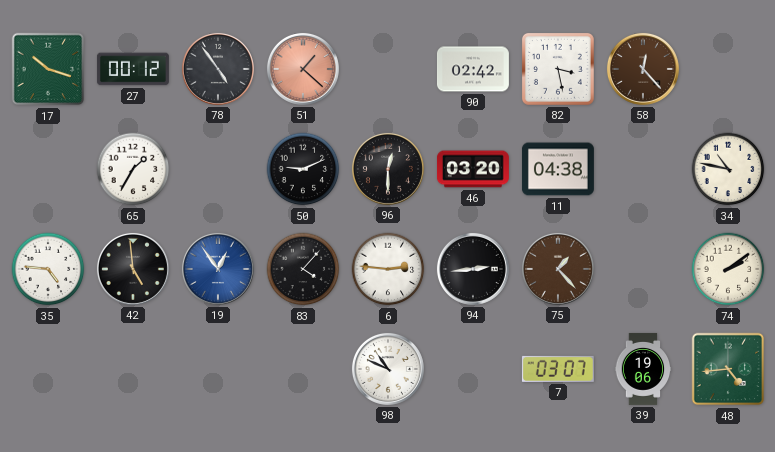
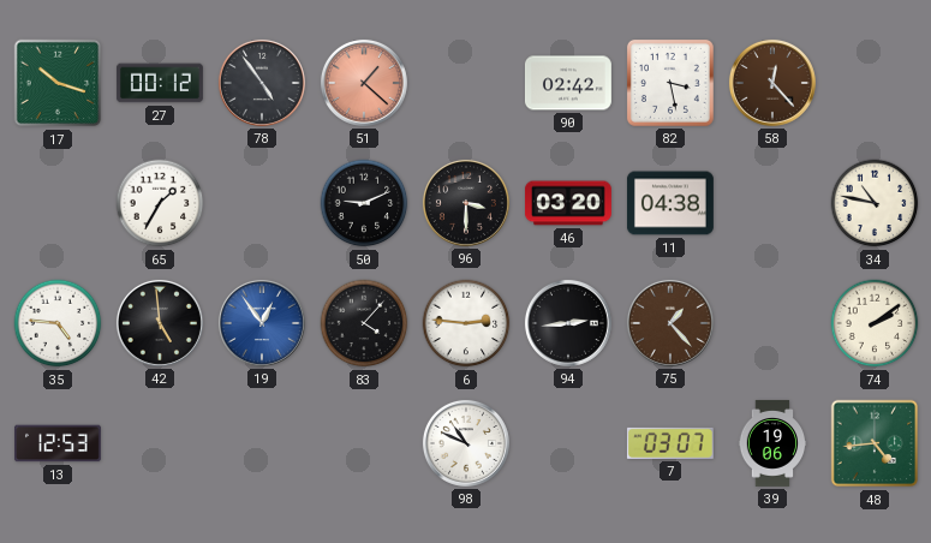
96: 12:30 -> 3:30
13: none -> 12:53
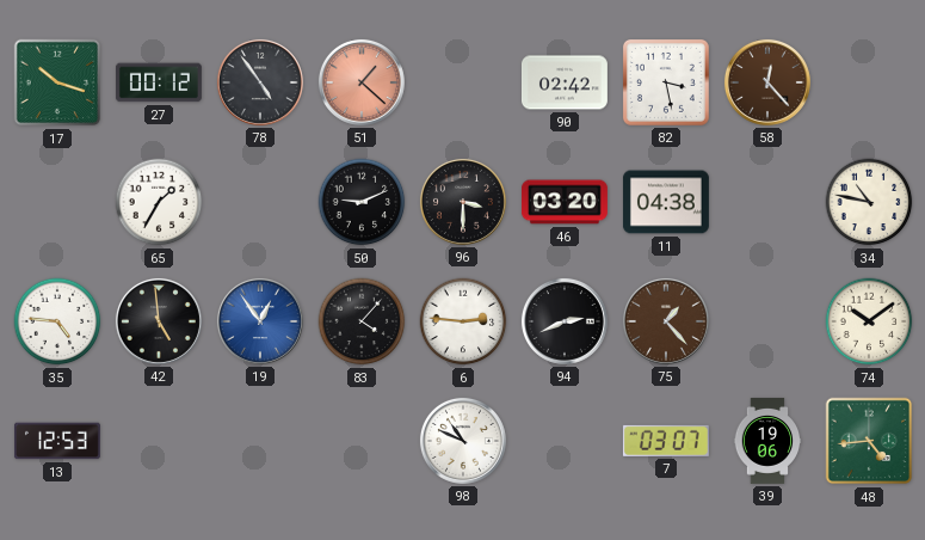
94: 2:44 -> 2:41
74: 2:09 -> 10:09
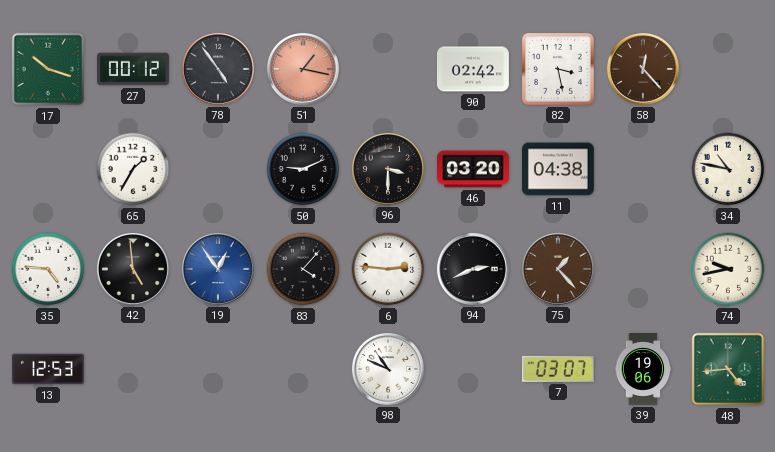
51: 1:22 -> 1:17
74: 10:09 -> 9:43
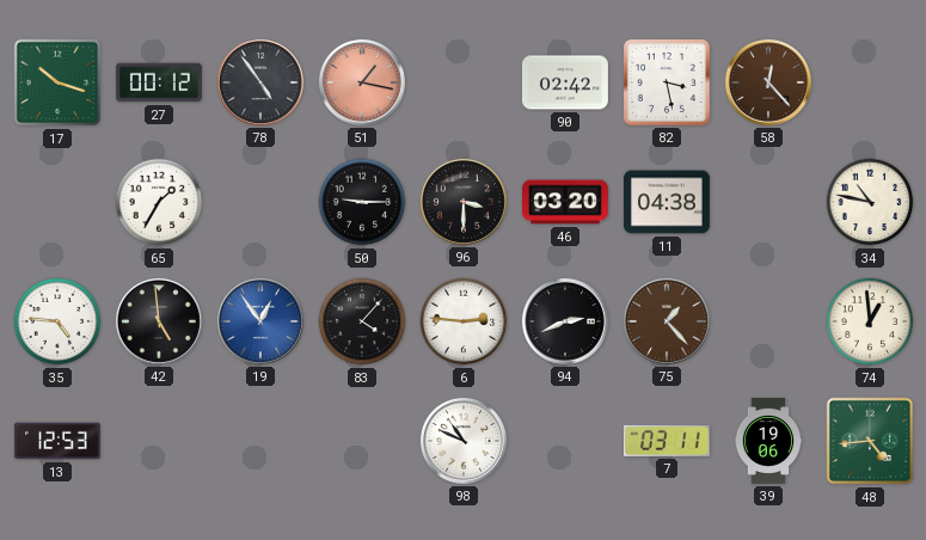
50: 9:11 -> 9:15
74: 9:43 -> 12:59
7: 03:07 -> 03:11
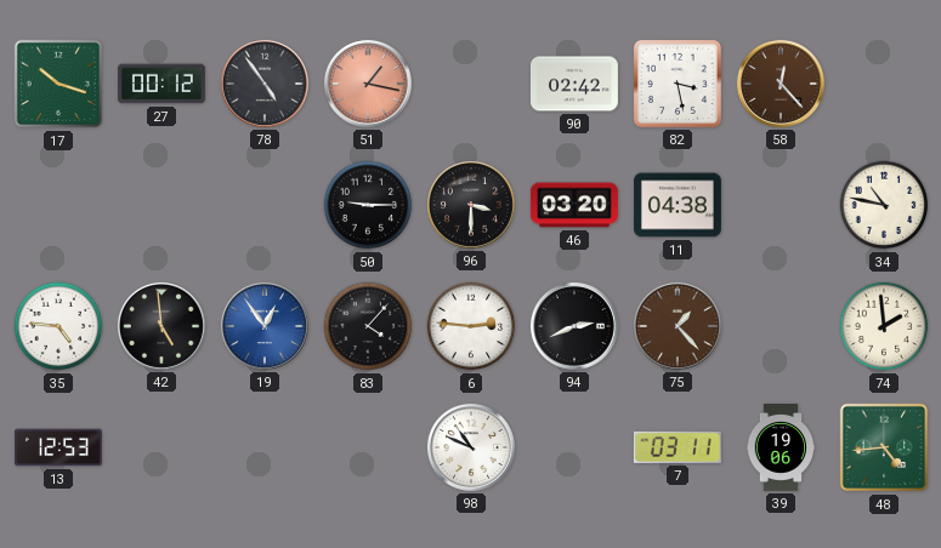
65: 1:35 -> none
74: 12:59 -> 1:59
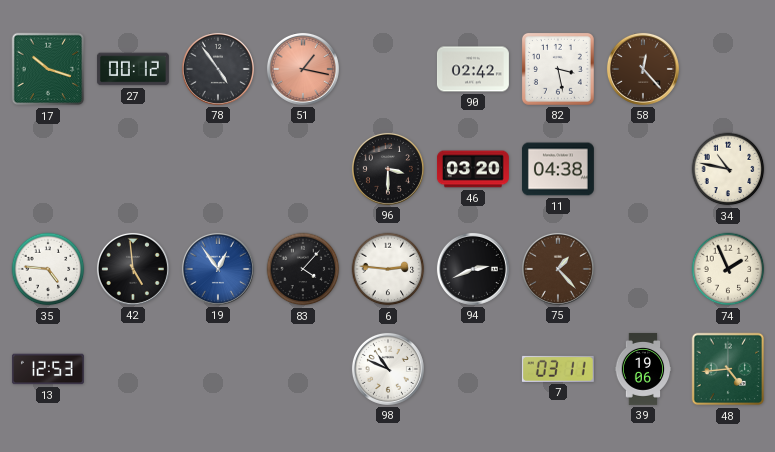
50: 9:15 -> none
74: 1:59 -> 1:56
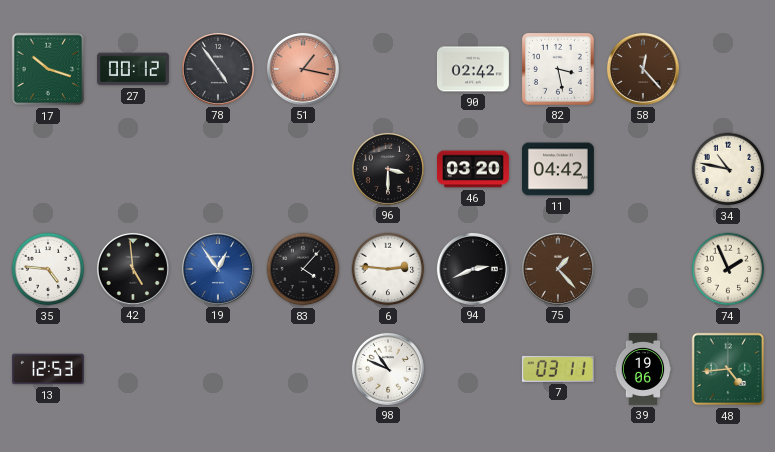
11: 04:38 -> 04:42
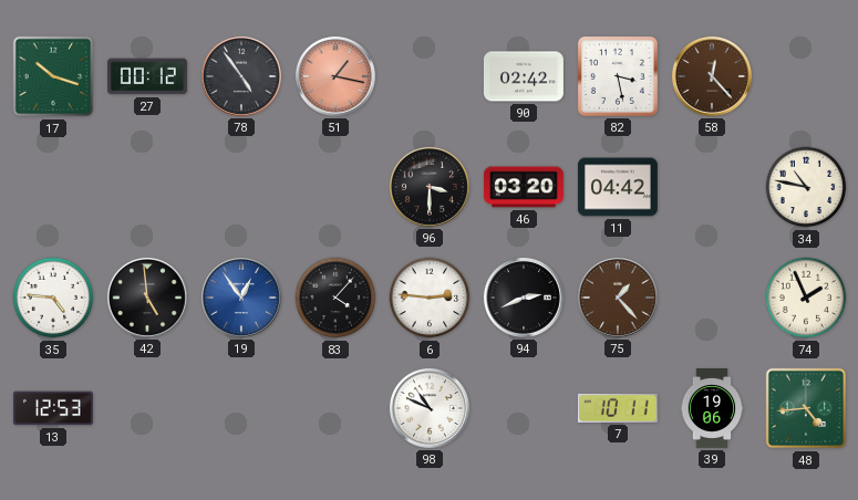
7: 03:11 -> 10:11
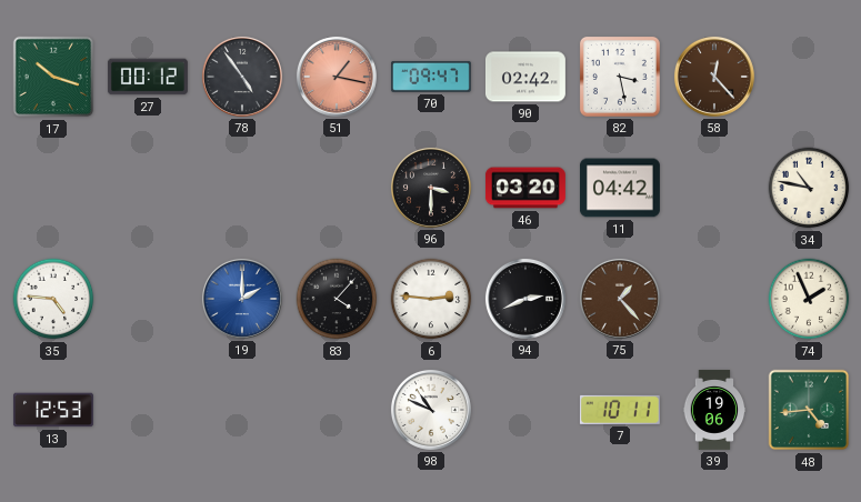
70: none -> 09:47
42: 4:59 -> none
19: 12:54 -> 2:00
